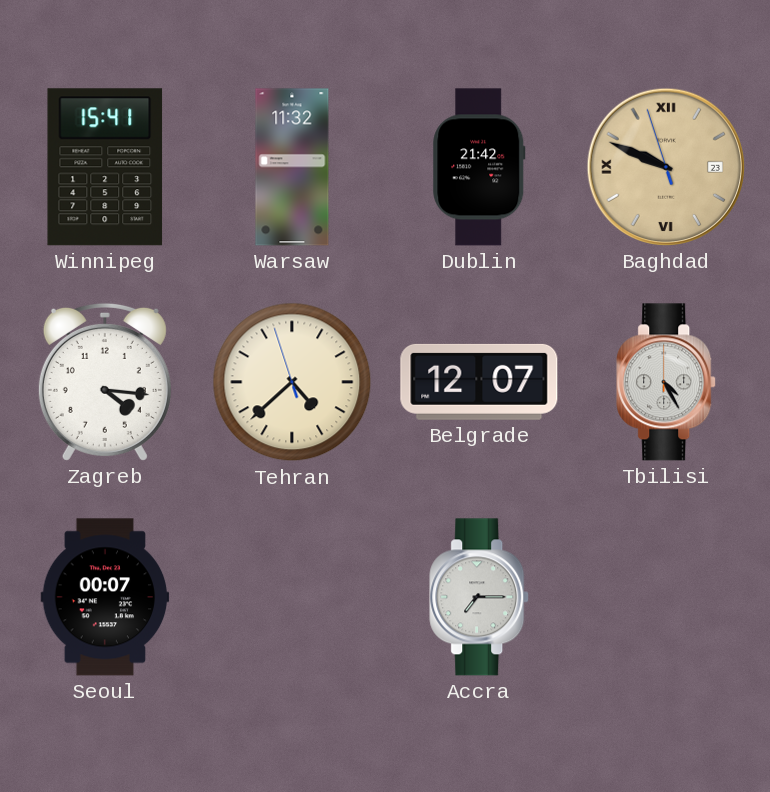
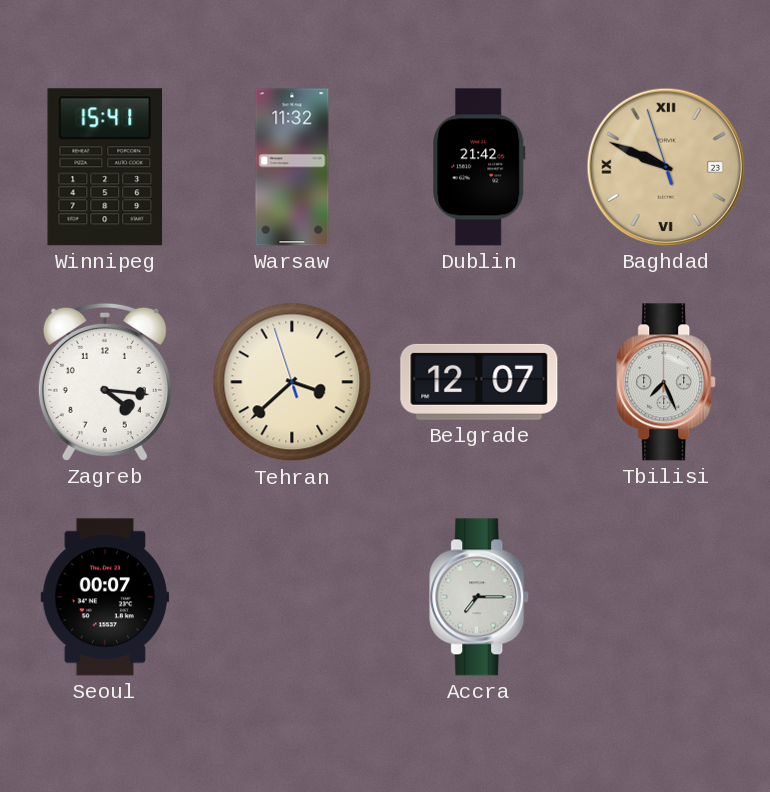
Tehran: 4:37 -> 3:37
Tbilisi: 4:25 -> 7:26
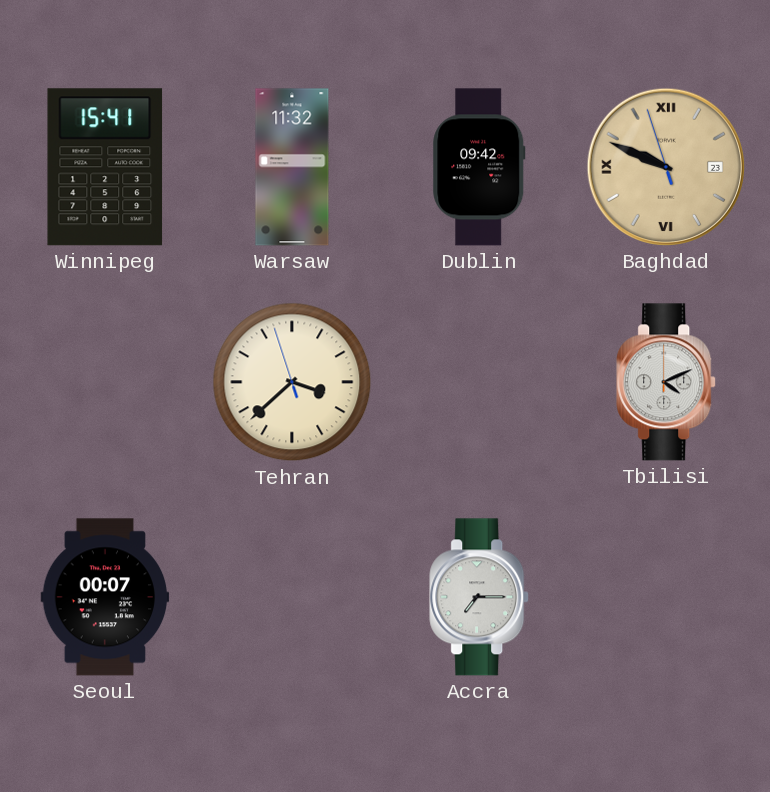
Dublin: 21:42 -> 09:42
Zagreb: 4:16 -> none
Belgrade: 12:07 -> none
Tbilisi: 7:26 -> 4:11
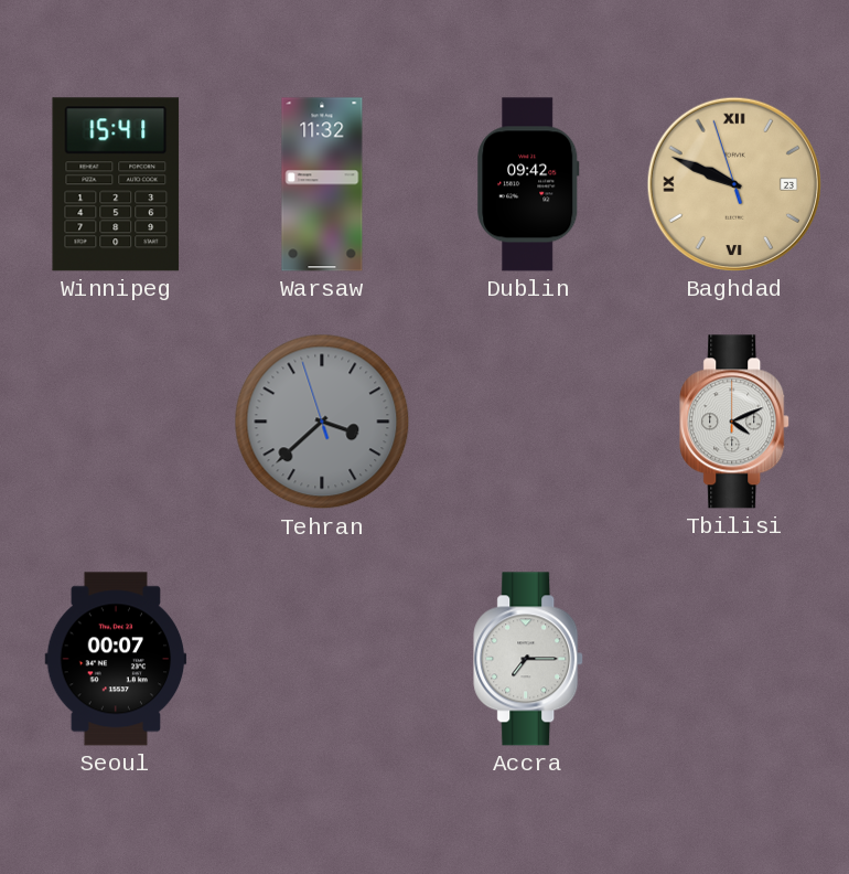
Tehran dial: cream -> grey
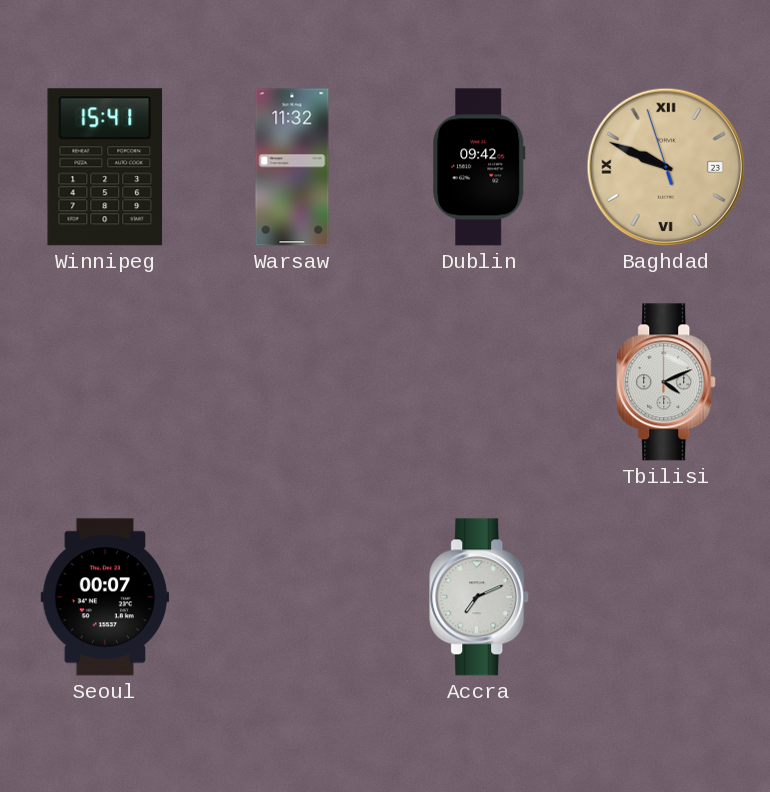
Tehran: 3:37 -> none
Accra: 7:15 -> 7:11
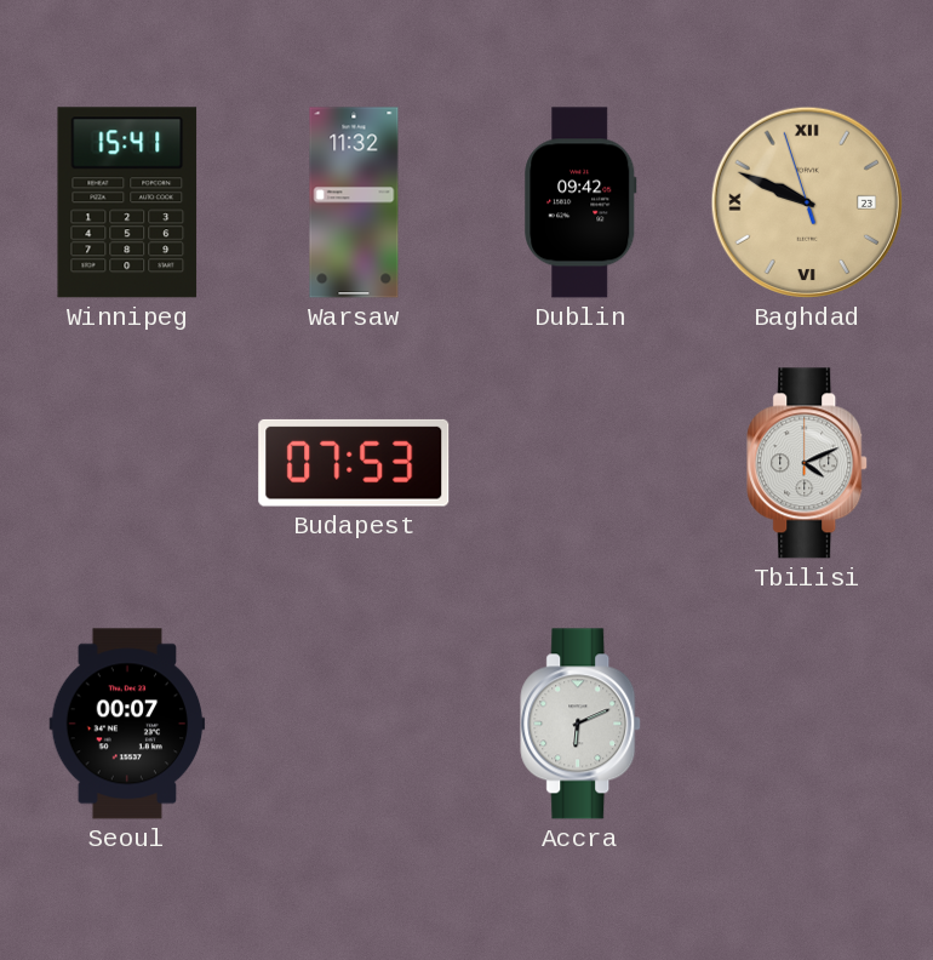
Budapest: none -> 07:53
Accra: 7:11 -> 6:11
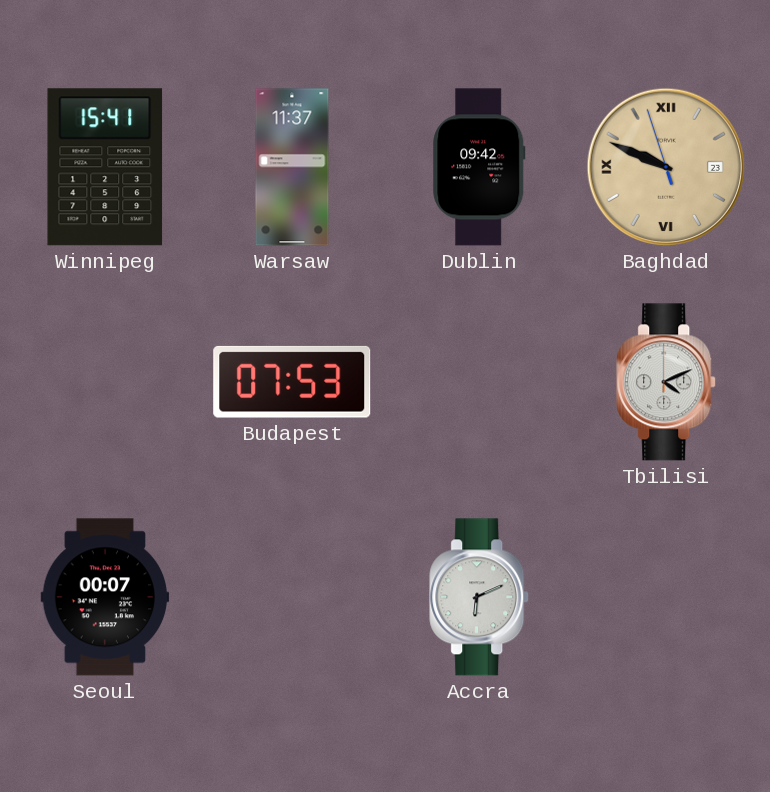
Warsaw: 11:32 -> 11:37
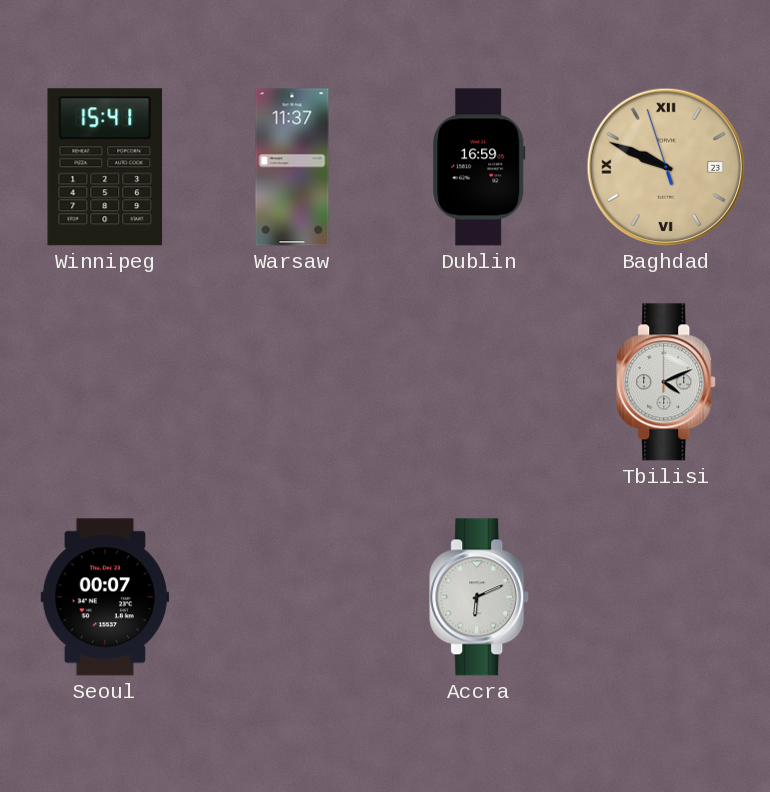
Dublin: 09:42 -> 16:59
Budapest: 07:53 -> none
